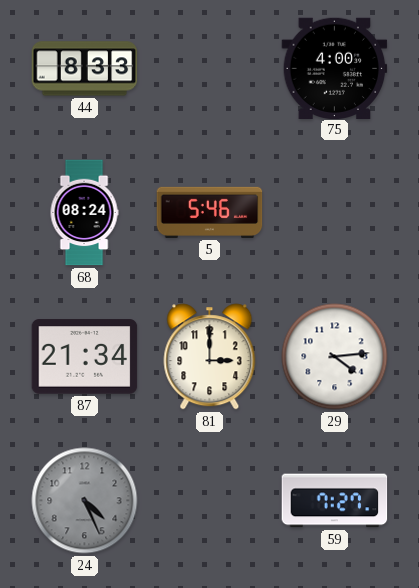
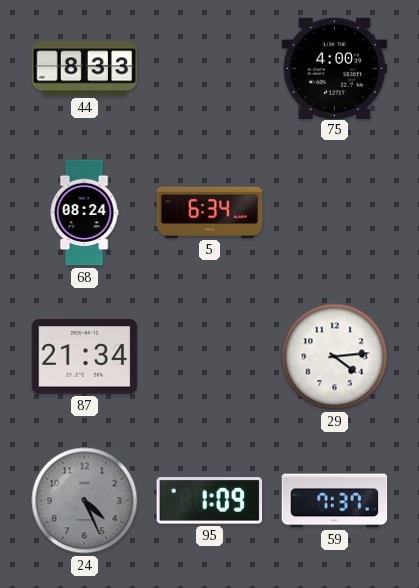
5: 5:46 -> 6:34
81: 3:00 -> none
95: none -> 1:09
59: 7:27 -> 7:37
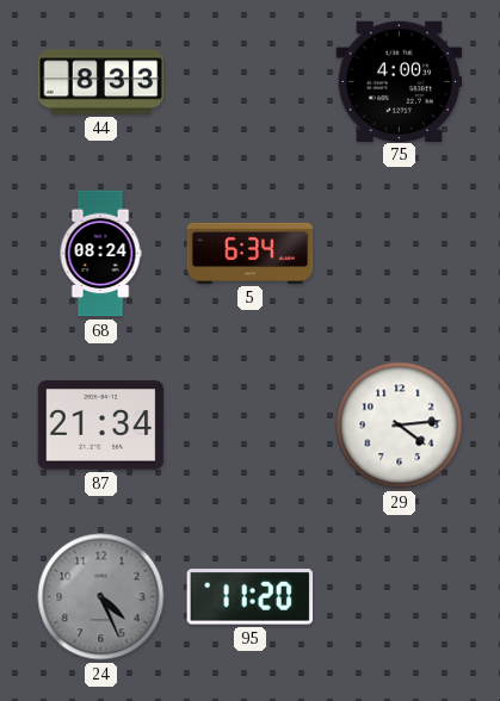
95: 1:09 -> 11:20
59: 7:37 -> none
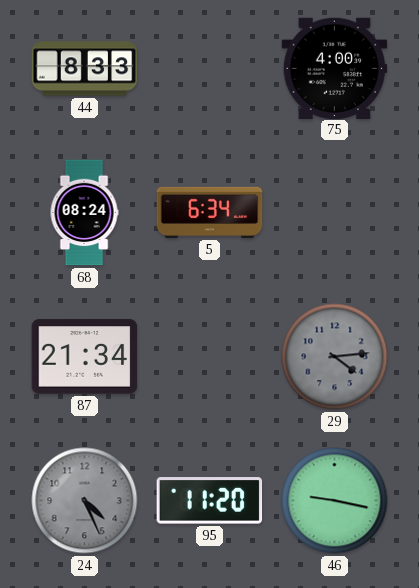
29 dial: white -> grey
46: none -> 9:17
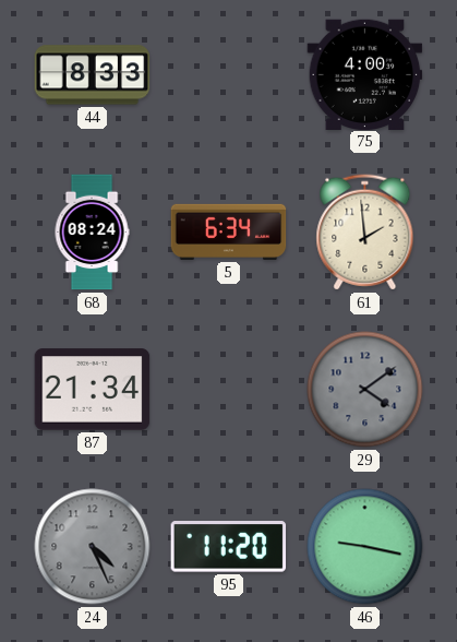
61: none -> 1:59
29: 4:14 -> 4:09
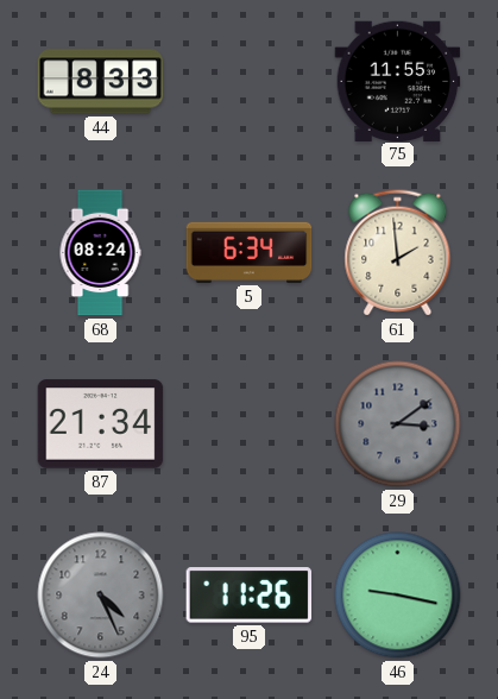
75: 4:00 -> 11:55
29: 4:09 -> 3:09
95: 11:20 -> 11:26
